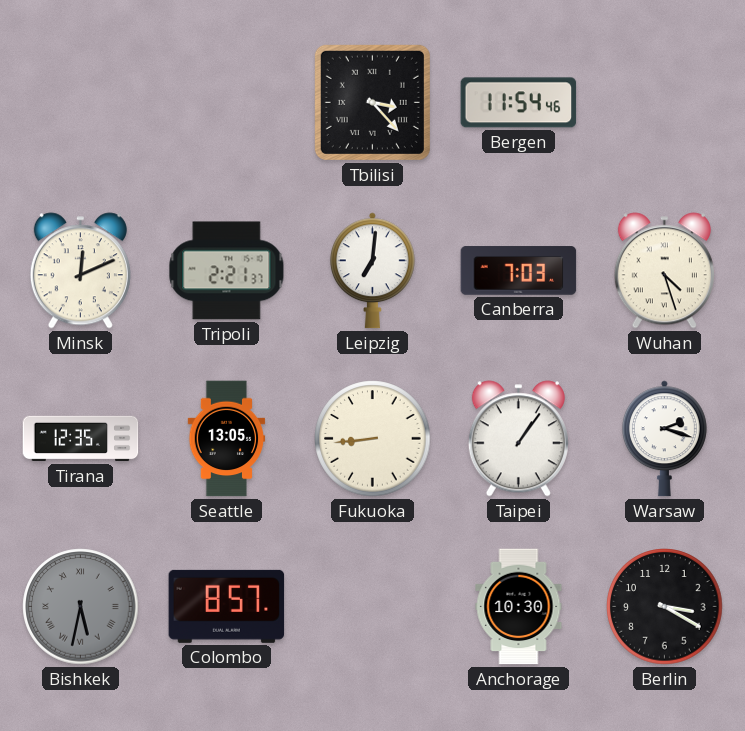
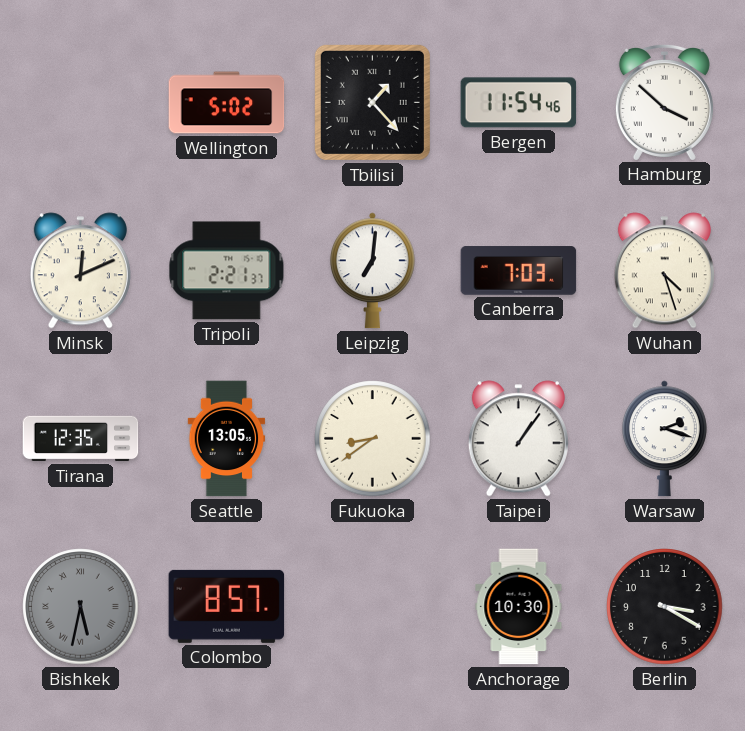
Wellington: none -> 5:02
Tbilisi: 3:23 -> 1:23
Hamburg: none -> 3:52
Fukuoka: 8:44 -> 8:39
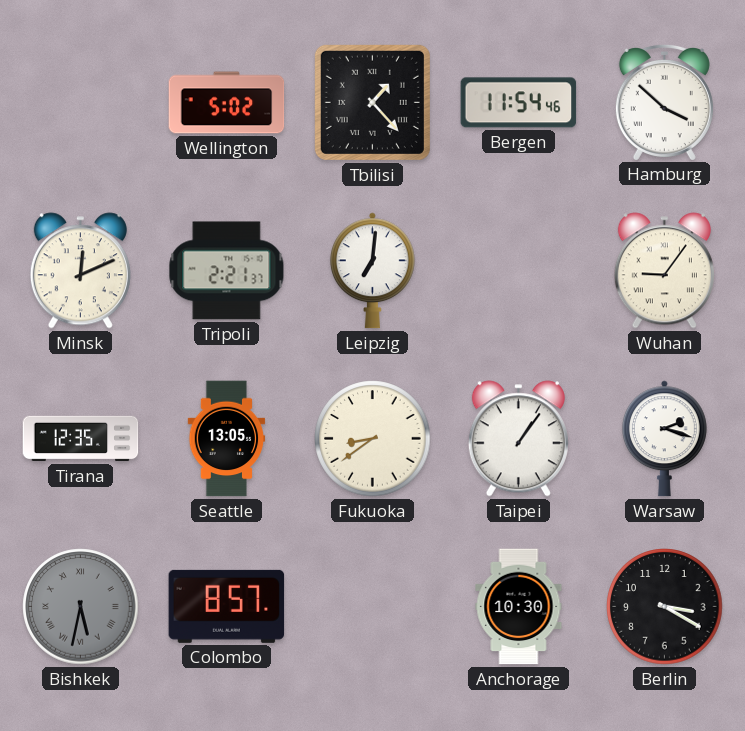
Canberra: 7:03 -> none
Wuhan: 4:27 -> 9:06
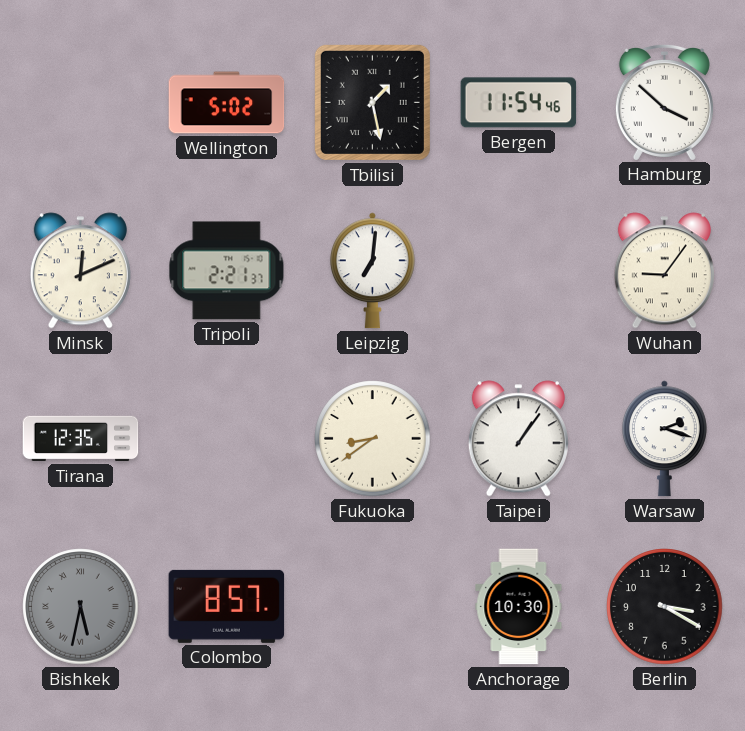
Tbilisi: 1:23 -> 1:28
Seattle: 13:05 -> none
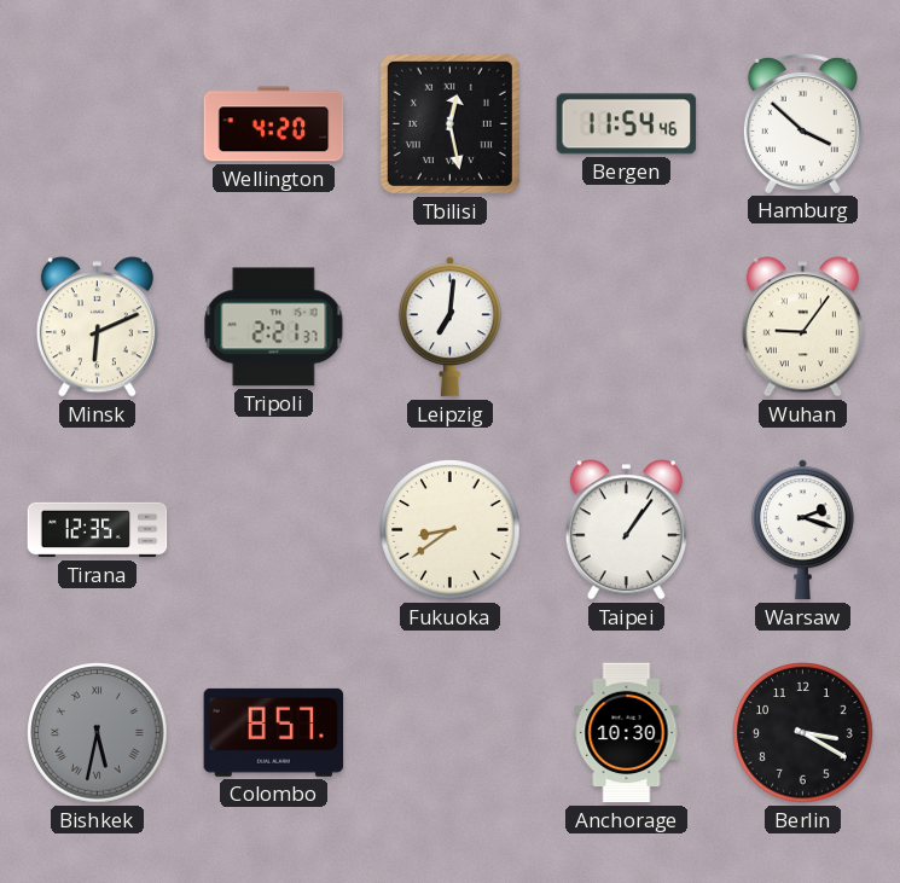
Wellington: 5:02 -> 4:20
Tbilisi: 1:28 -> 12:28
Minsk: 12:11 -> 6:11
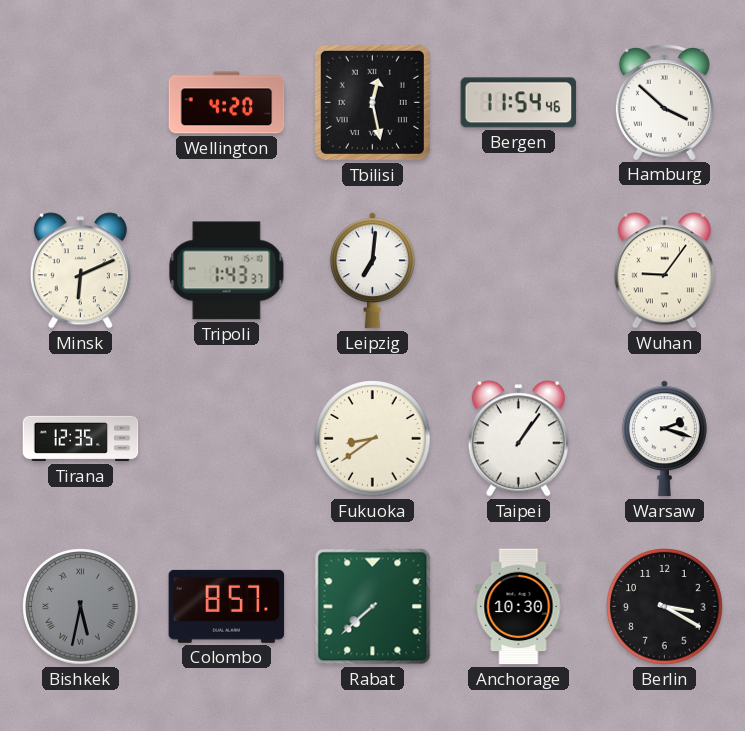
Tripoli: 2:21 -> 1:43
Rabat: none -> 7:38
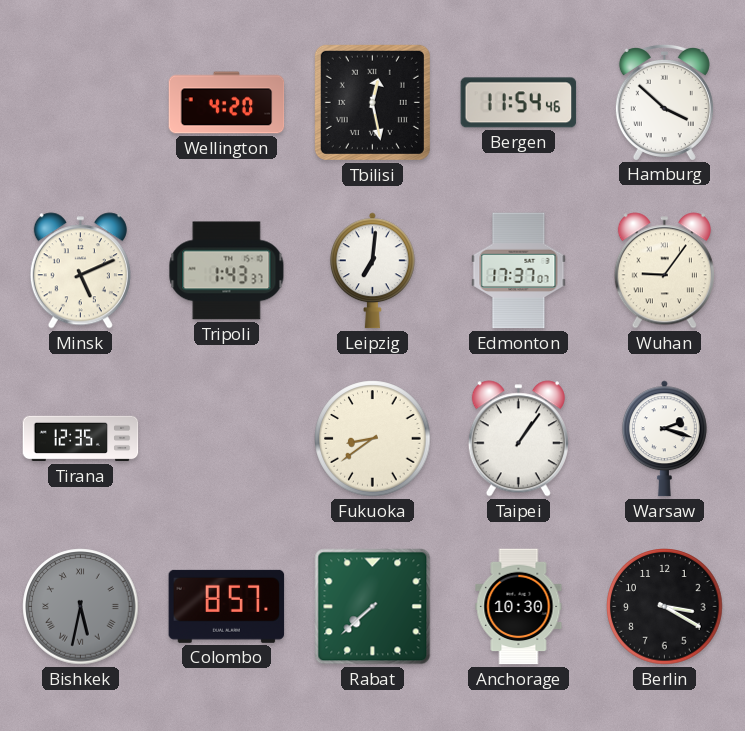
Minsk: 6:11 -> 5:11
Edmonton: none -> 17:37
